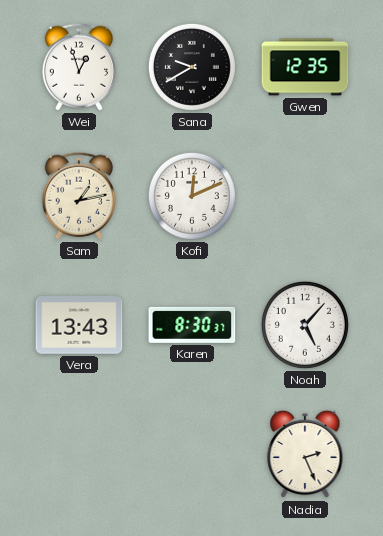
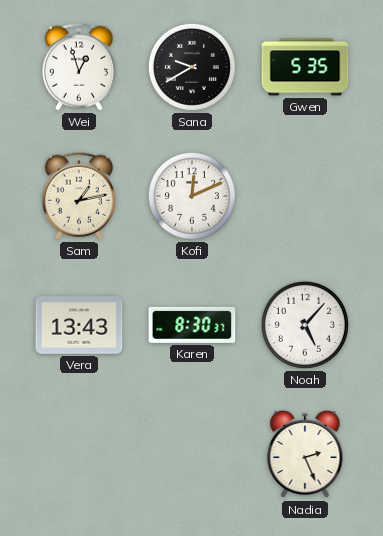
Gwen: 12:35 -> 5:35
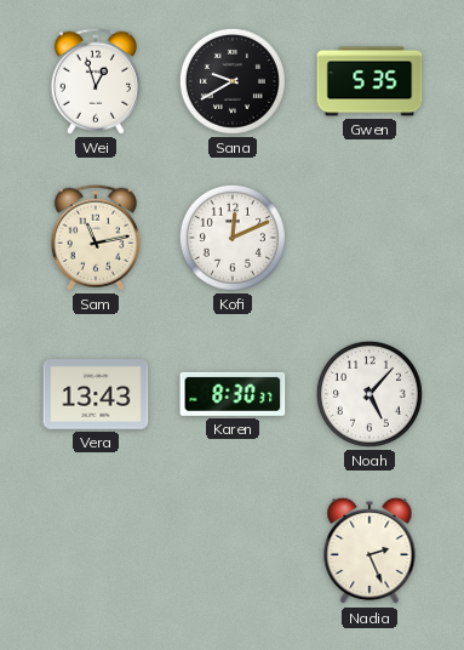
Sam: 1:13 -> 11:13
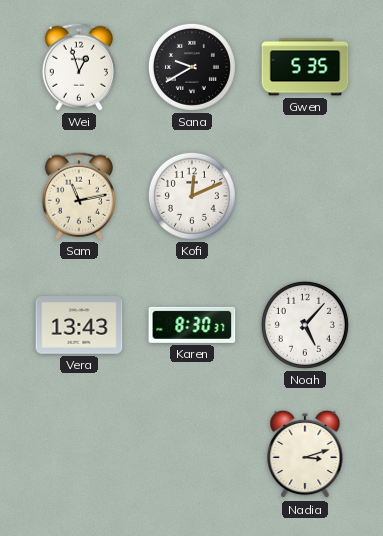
Nadia: 2:26 -> 3:12
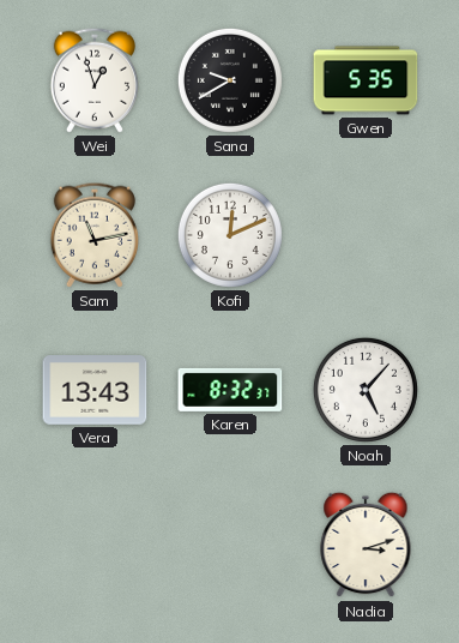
Karen: 8:30 -> 8:32
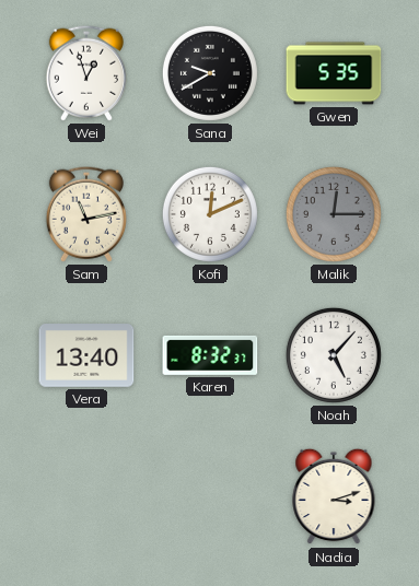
Malik: none -> 12:15
Vera: 13:43 -> 13:40
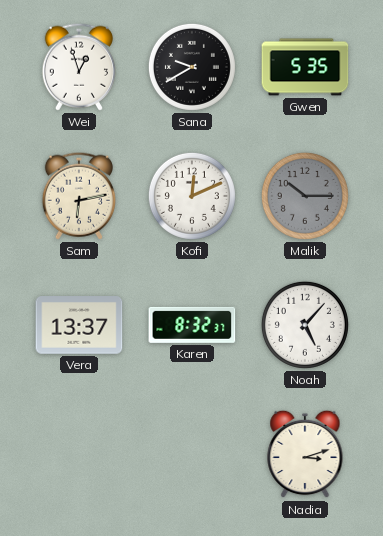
Sam: 11:13 -> 6:13
Malik: 12:15 -> 10:15
Vera: 13:40 -> 13:37
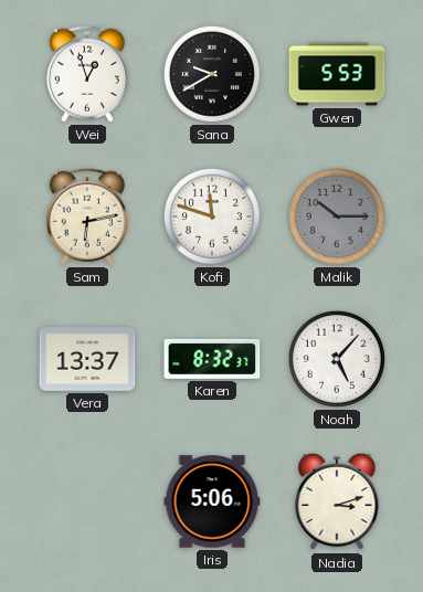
Gwen: 5:35 -> 5:53
Kofi: 12:11 -> 11:48
Iris: none -> 5:06
